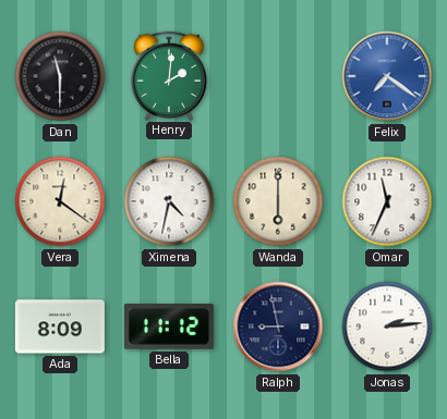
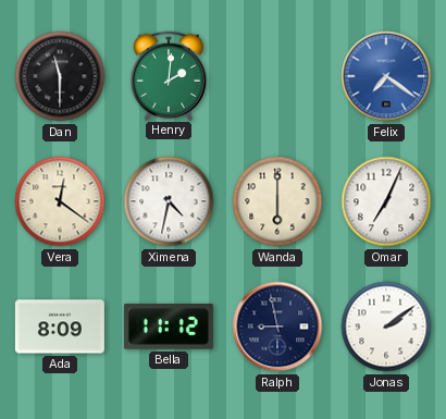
Omar: 11:34 -> 7:04
Jonas: 2:14 -> 2:09
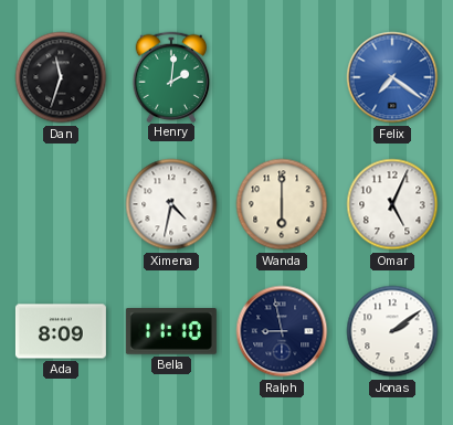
Dan: 11:30 -> 11:33
Vera: 12:21 -> none
Omar: 7:04 -> 5:04
Bella: 11:12 -> 11:10
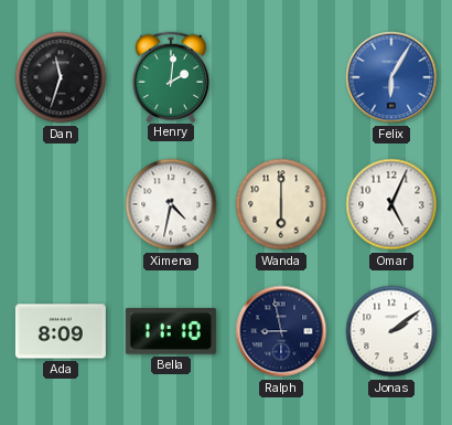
Felix: 7:21 -> 6:05
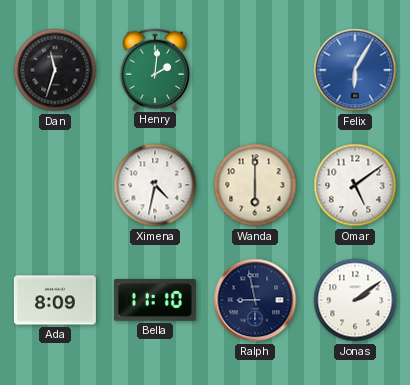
Omar: 5:04 -> 5:09
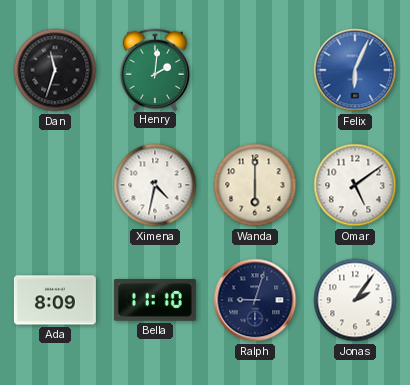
Felix: 6:05 -> 6:04
Ralph: 8:58 -> 9:03
Jonas: 2:09 -> 2:06
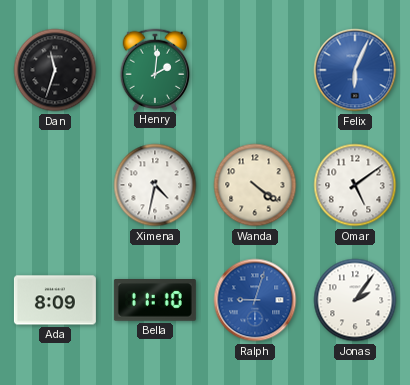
Wanda: 6:00 -> 4:21
Ralph dial: navy -> blue
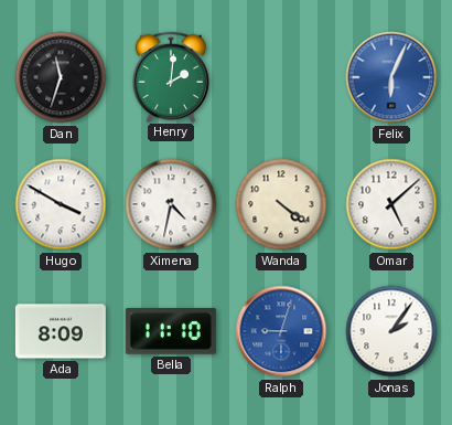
Hugo: none -> 3:50
Omar: 5:09 -> 5:08
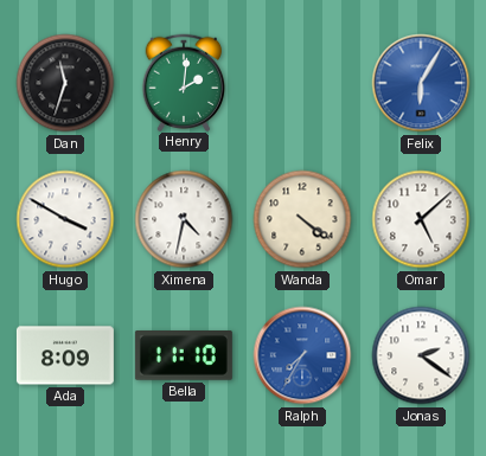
Felix: 6:04 -> 6:05
Ralph: 9:03 -> 7:35
Jonas: 2:06 -> 2:21
